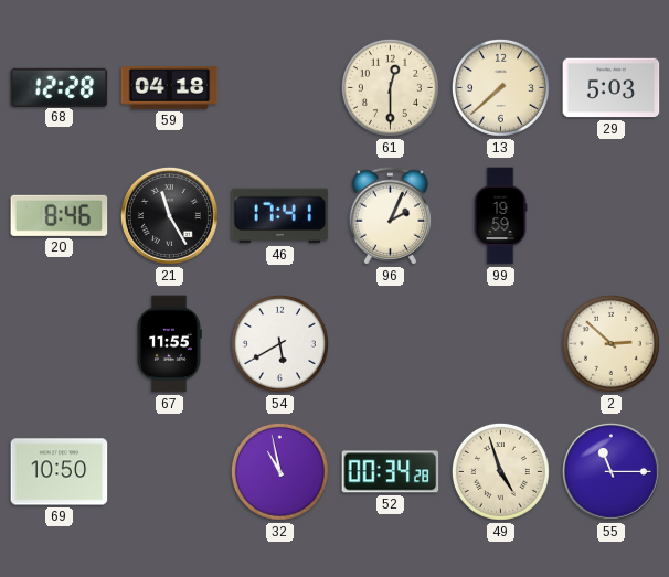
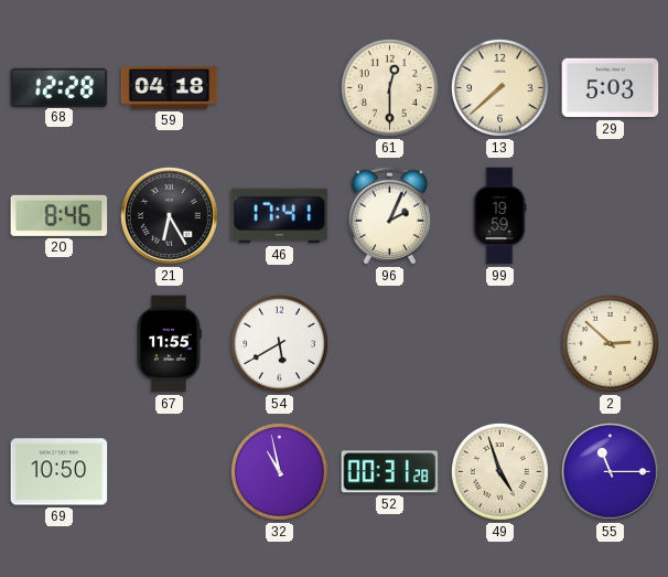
21: 11:25 -> 6:25
52: 00:34 -> 00:31
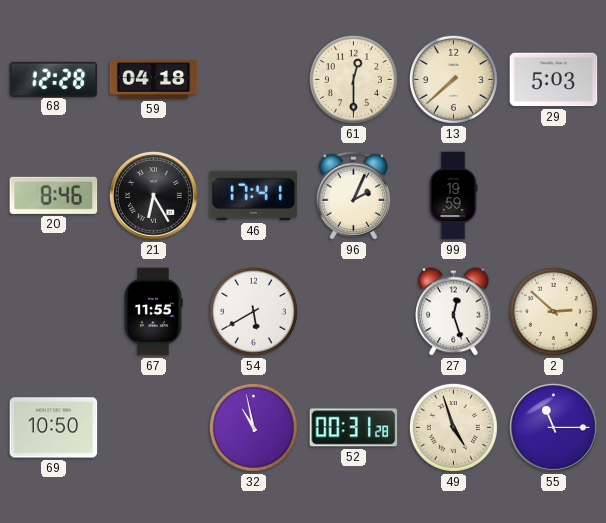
27: none -> 12:27
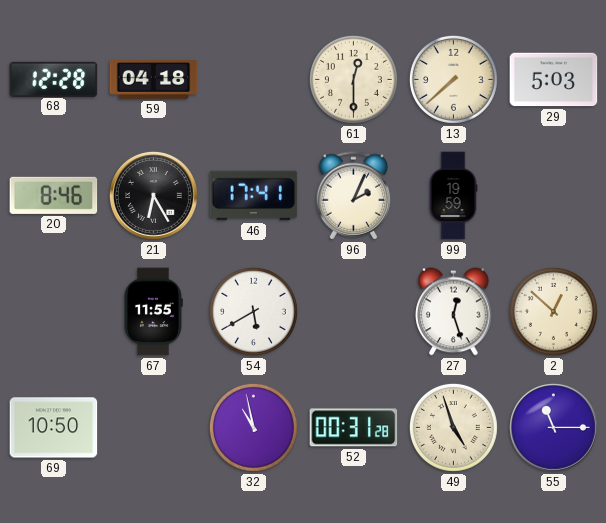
2: 2:52 -> 12:52
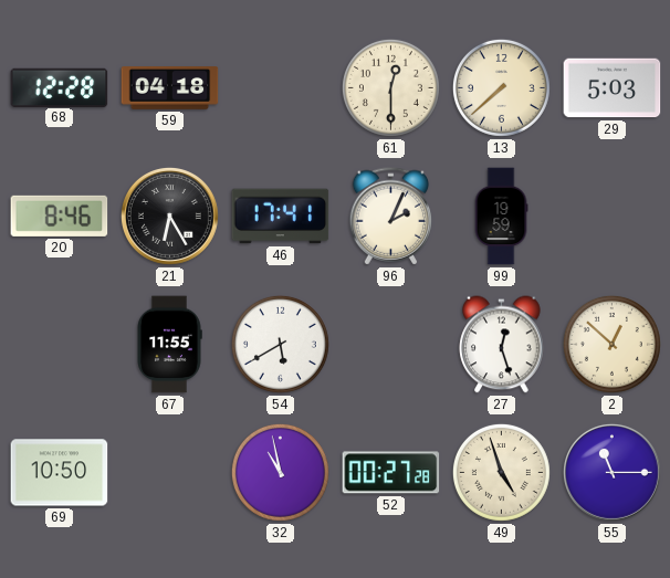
52: 00:31 -> 00:27
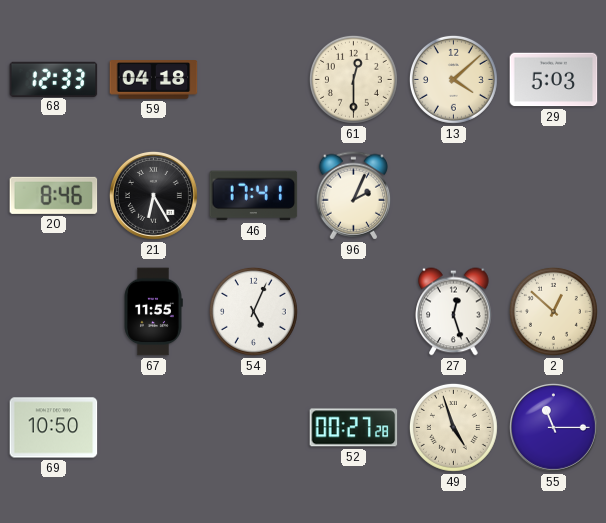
68: 12:28 -> 12:33
13: 7:38 -> 4:08
99: 19:59 -> none
54: 5:40 -> 5:04
32: 10:58 -> none
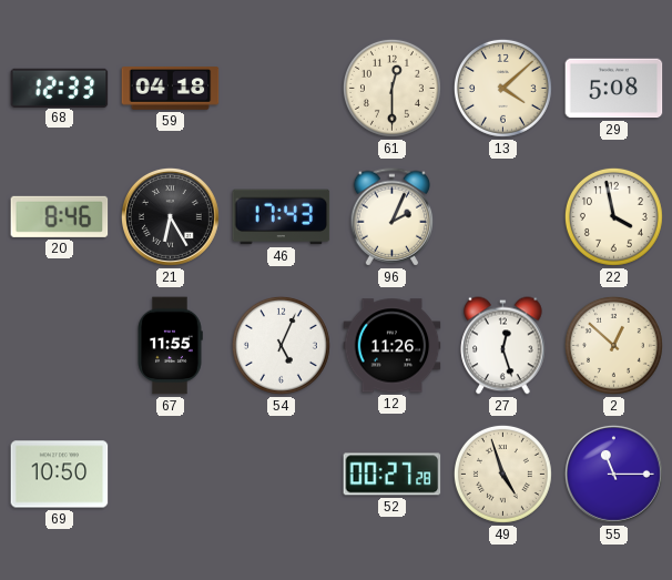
29: 5:03 -> 5:08
46: 17:41 -> 17:43
22: none -> 3:58
12: none -> 11:26
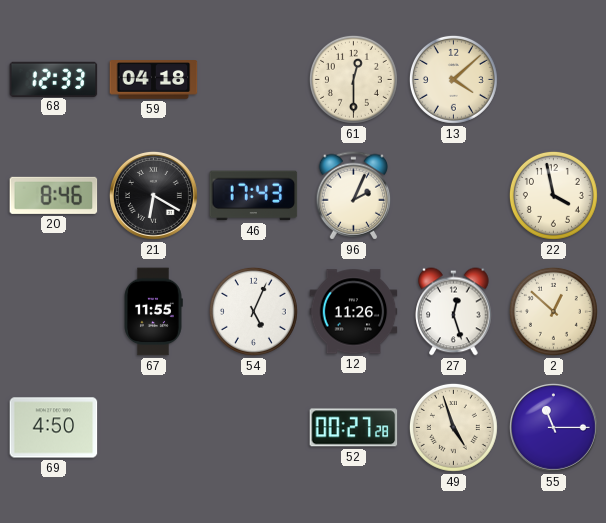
29: 5:08 -> none
21: 6:25 -> 6:20
69: 10:50 -> 4:50
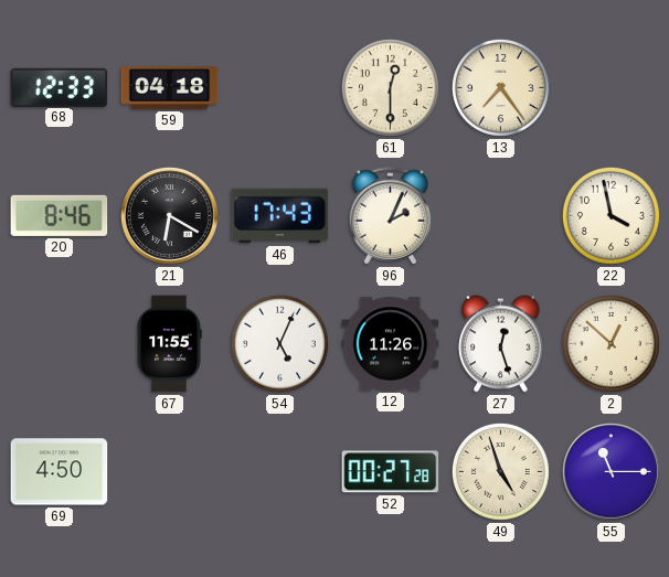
13: 4:08 -> 7:24
